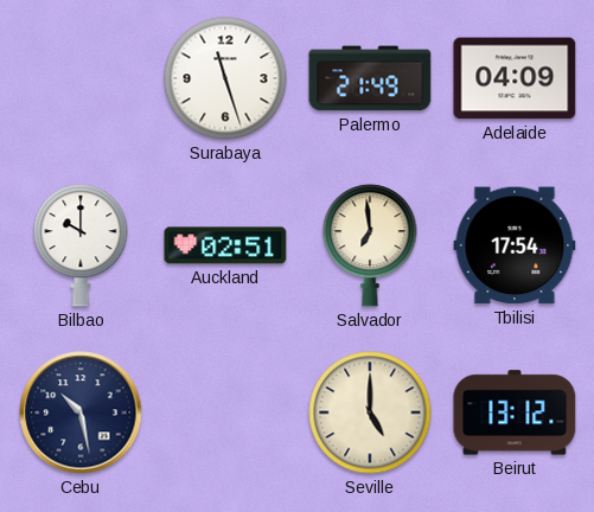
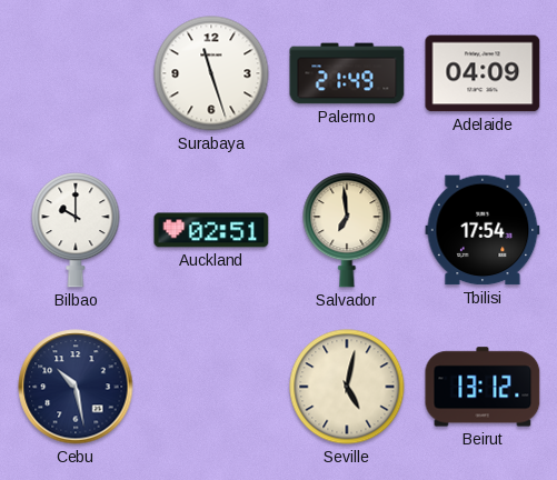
Seville: 5:00 -> 5:02
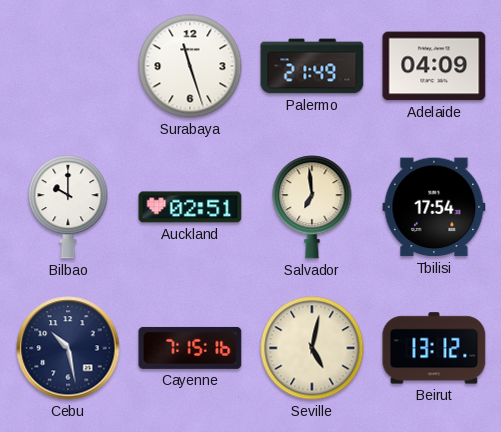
Cayenne: none -> 7:15
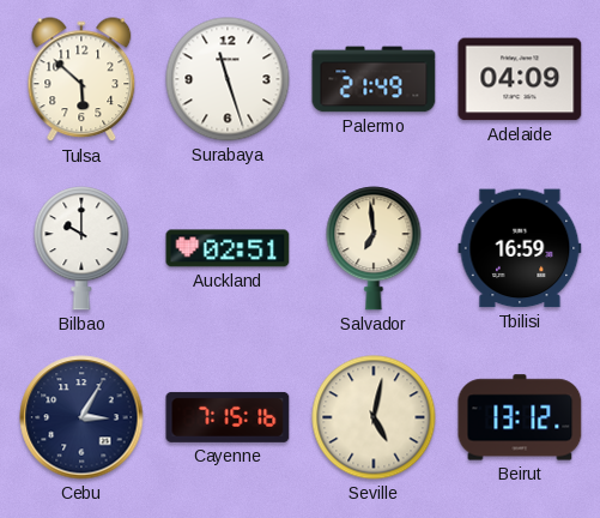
Tulsa: none -> 5:52
Tbilisi: 17:54 -> 16:59
Cebu: 10:28 -> 3:05
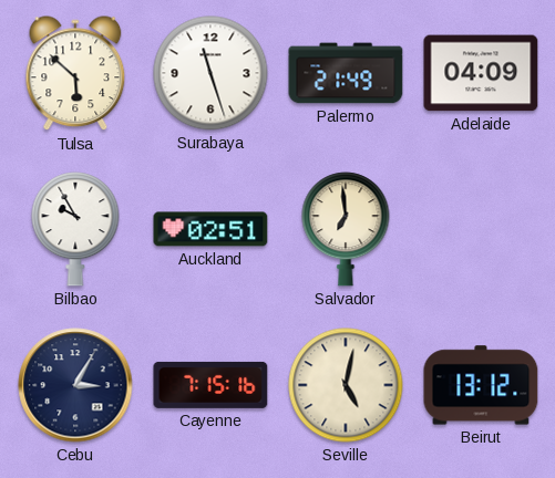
Bilbao: 10:00 -> 9:55
Tbilisi: 16:59 -> none
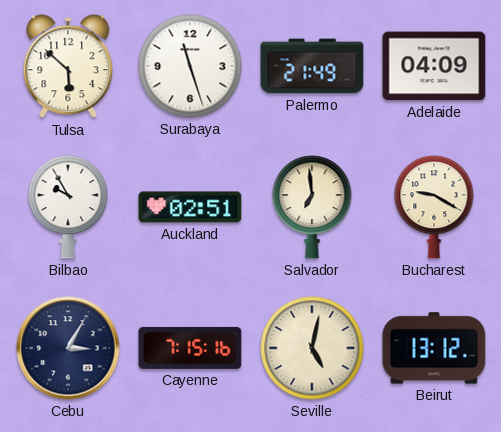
Bucharest: none -> 9:20
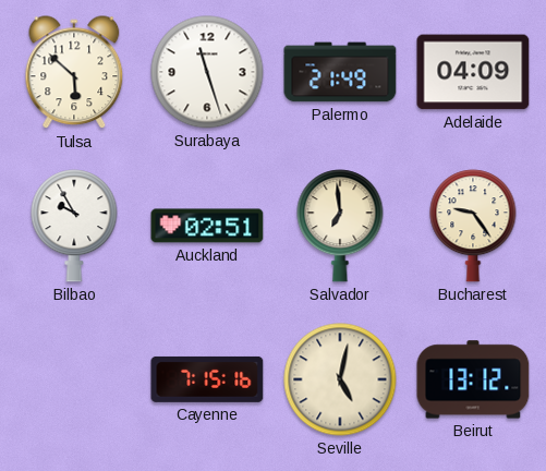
Bucharest: 9:20 -> 9:24
Cebu: 3:05 -> none
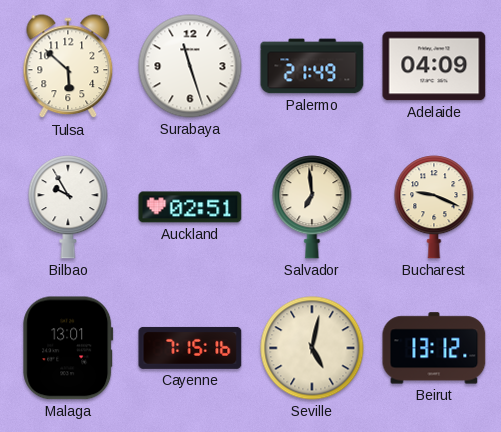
Bucharest: 9:24 -> 9:19
Malaga: none -> 13:01
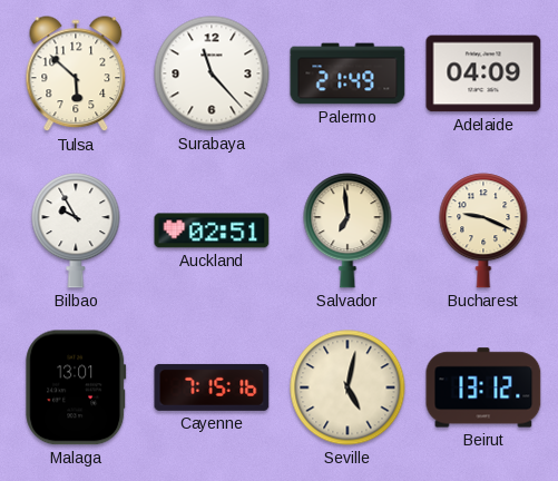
Surabaya: 11:27 -> 11:23
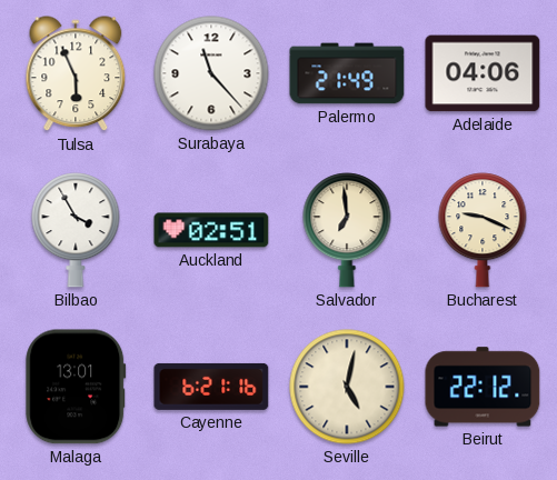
Tulsa: 5:52 -> 5:56
Adelaide: 04:09 -> 04:06
Bilbao: 9:55 -> 3:55
Cayenne: 7:15 -> 6:21
Beirut: 13:12 -> 22:12
